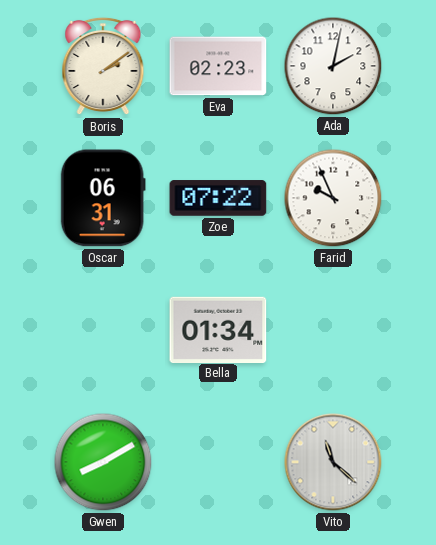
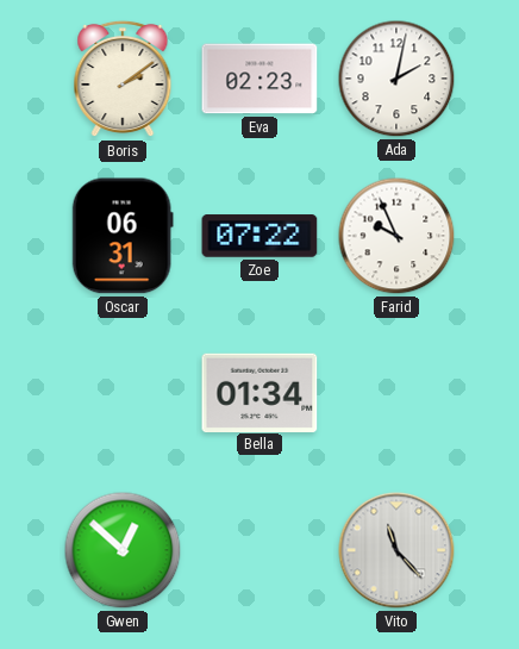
Gwen: 8:10 -> 12:52
Vito: 11:22 -> 11:23
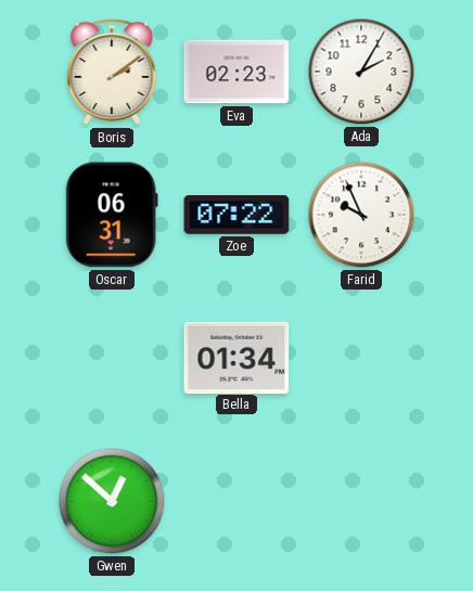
Ada: 2:02 -> 2:05
Vito: 11:23 -> none
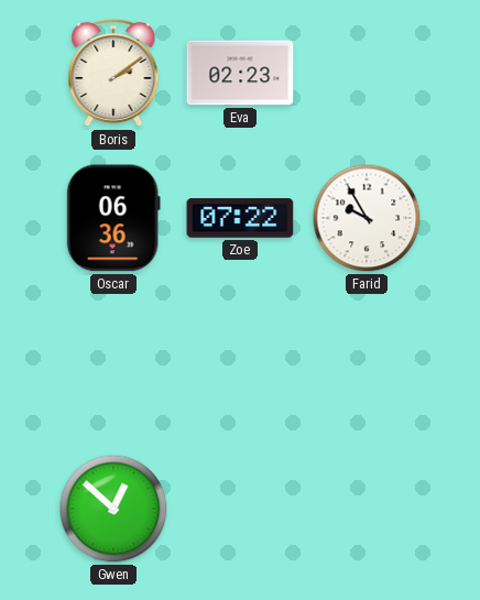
Ada: 2:05 -> none
Oscar: 06:31 -> 06:36
Farid: 9:56 -> 9:55
Bella: 01:34 -> none
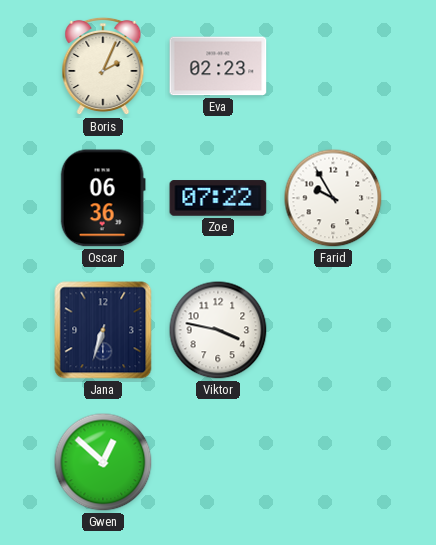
Boris: 2:09 -> 2:04
Jana: none -> 6:33
Viktor: none -> 3:47
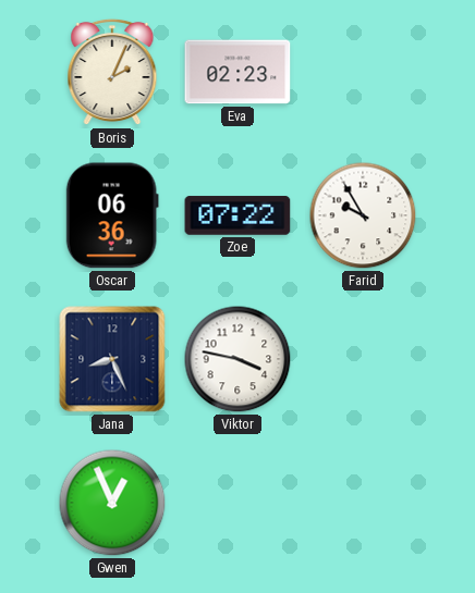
Jana: 6:33 -> 8:26
Gwen: 12:52 -> 12:56
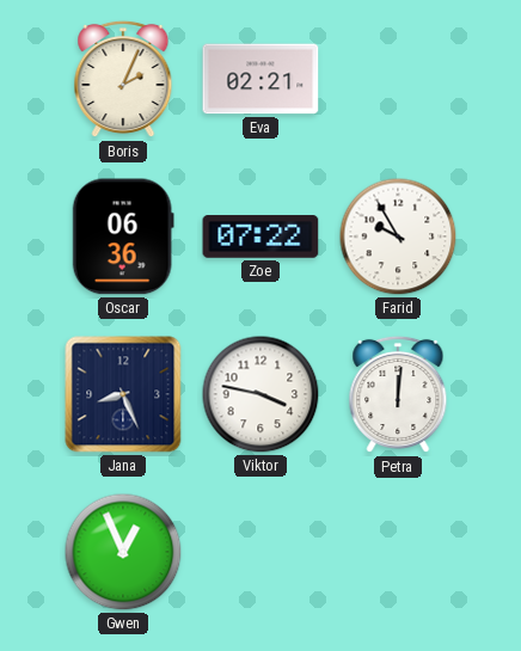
Eva: 02:23 -> 02:21
Petra: none -> 12:01
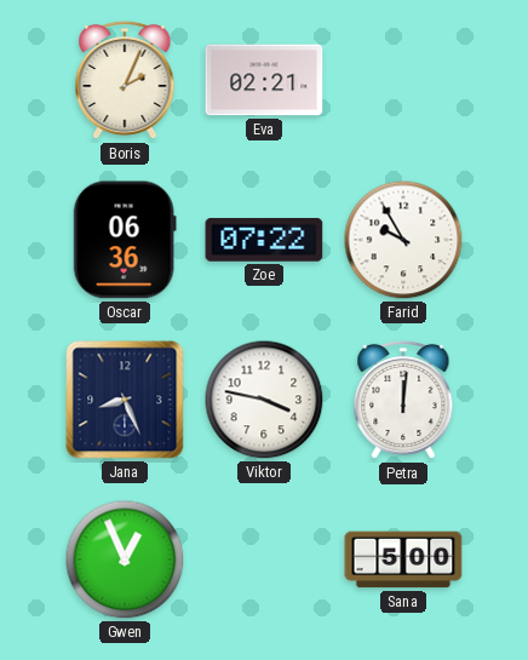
Sana: none -> 5:00
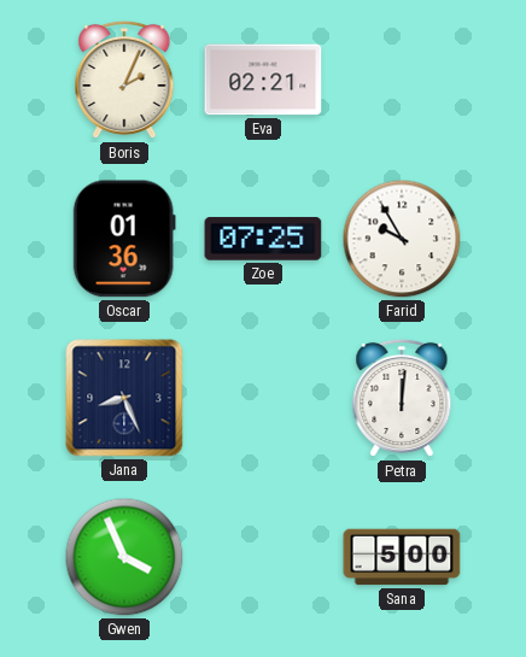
Oscar: 06:36 -> 01:36
Zoe: 07:22 -> 07:25
Viktor: 3:47 -> none
Gwen: 12:56 -> 3:56
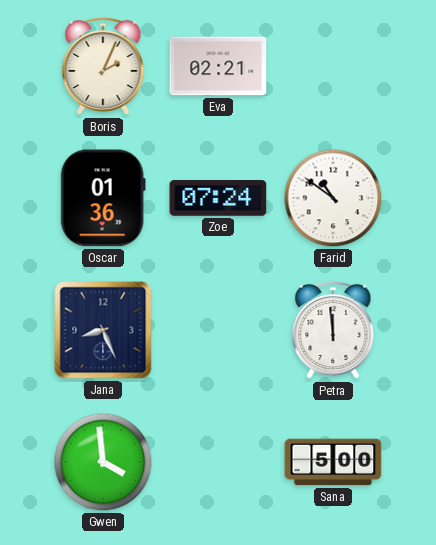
Zoe: 07:25 -> 07:24
Farid: 9:55 -> 10:51
Petra: 12:01 -> 11:59
Gwen: 3:56 -> 3:59
